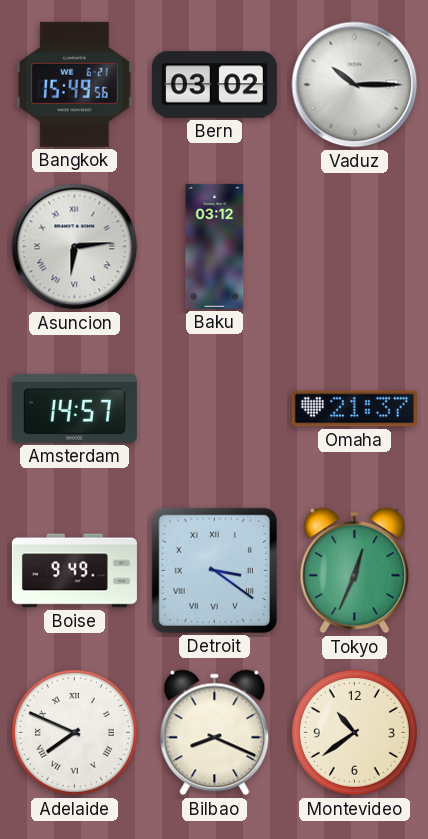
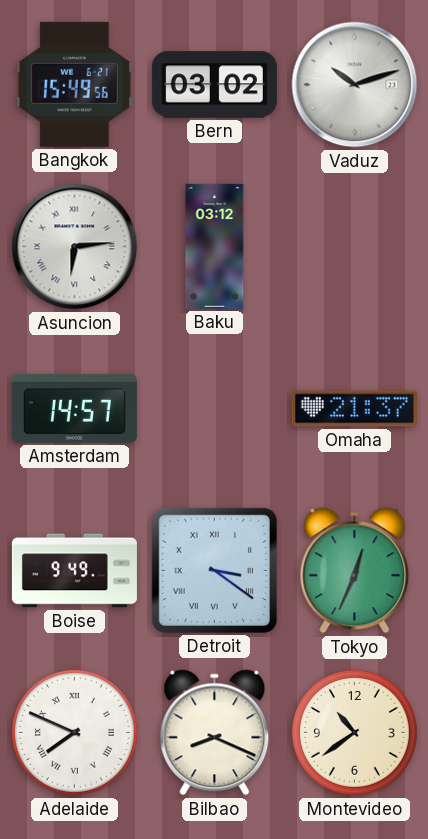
Vaduz: 10:15 -> 10:12
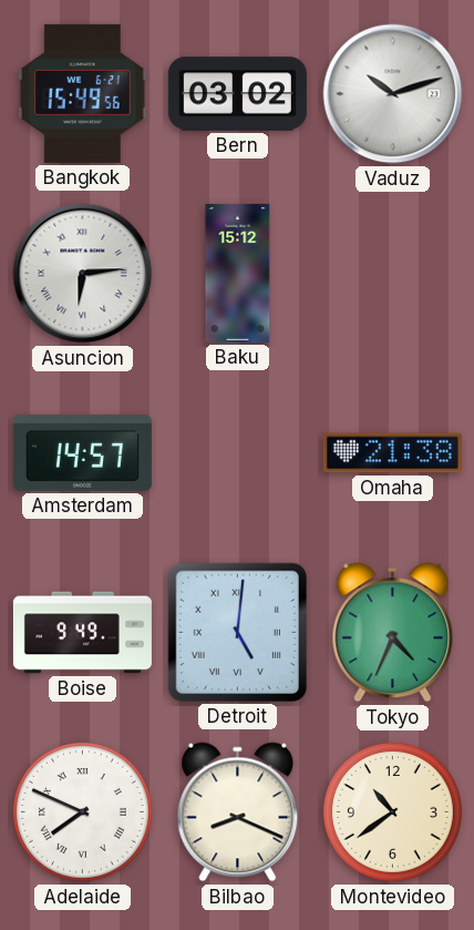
Baku: 03:12 -> 15:12
Omaha: 21:37 -> 21:38
Detroit: 3:21 -> 5:01
Tokyo: 12:34 -> 4:34
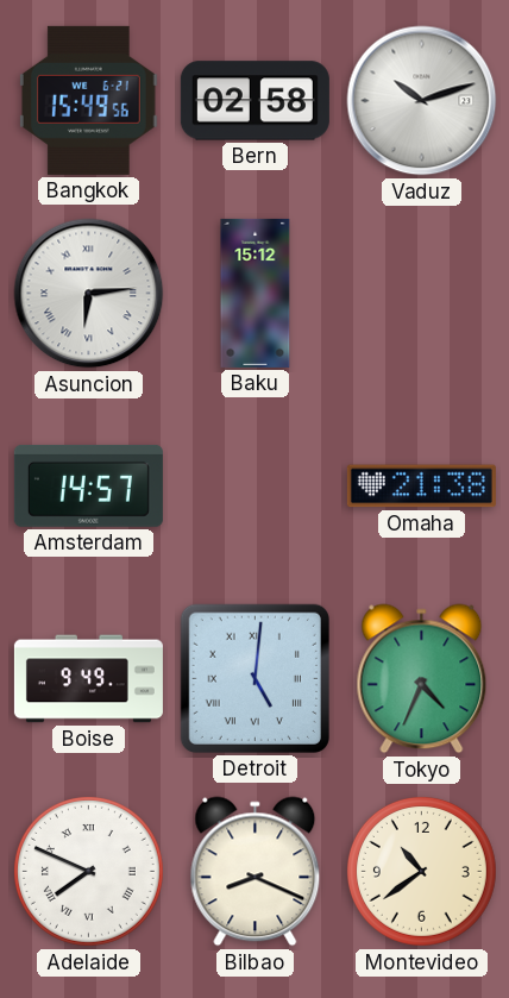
Bern: 03:02 -> 02:58
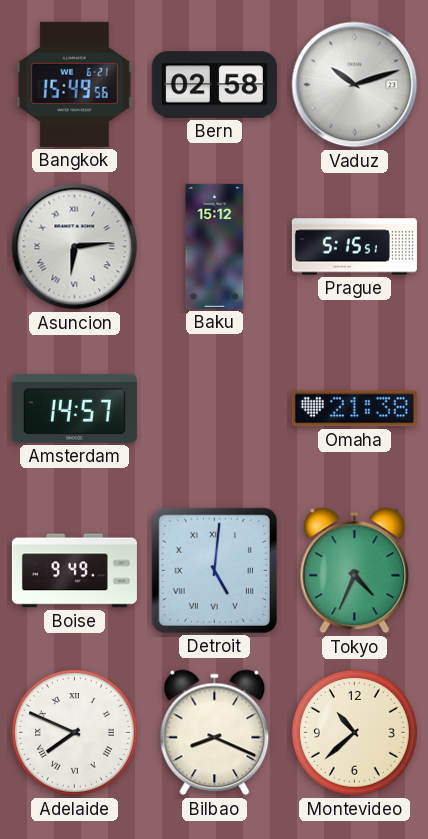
Prague: none -> 5:15
Montevideo: 10:39 -> 10:38
